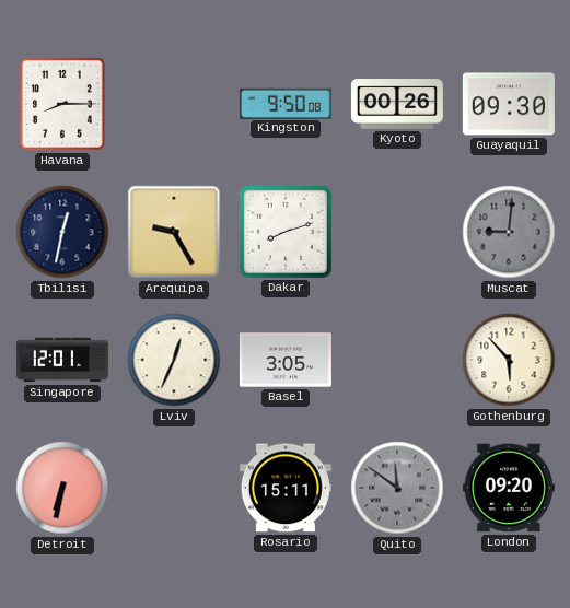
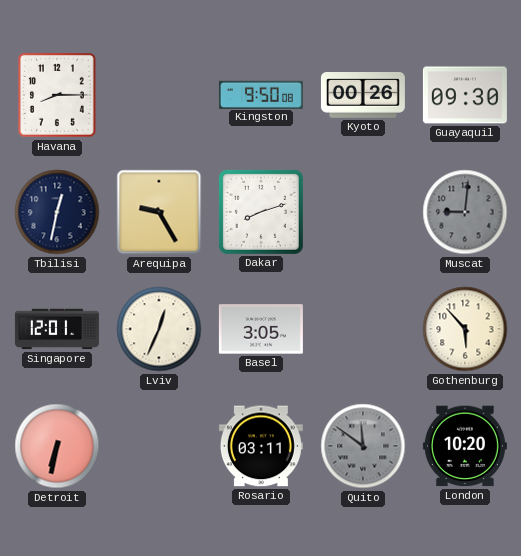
Rosario: 15:11 -> 03:11
London: 09:20 -> 10:20
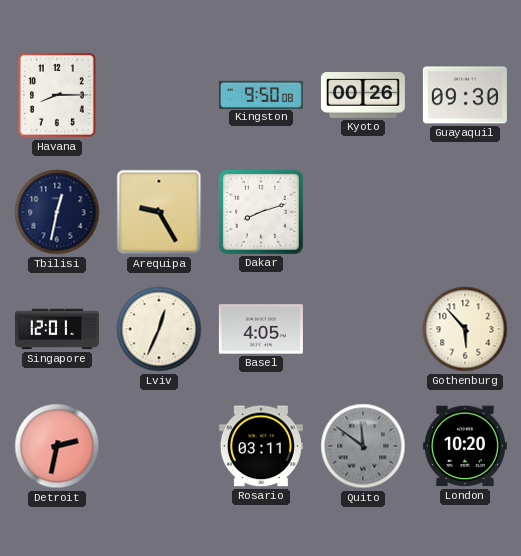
Muscat: 9:01 -> none
Basel: 3:05 -> 4:05
Detroit: 6:32 -> 2:32
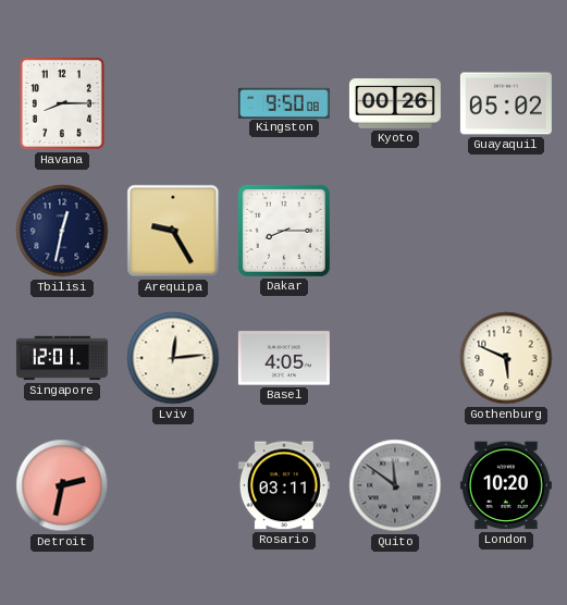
Guayaquil: 09:30 -> 05:02
Dakar: 8:12 -> 8:15
Lviv: 12:34 -> 12:14
Gothenburg: 5:53 -> 5:49
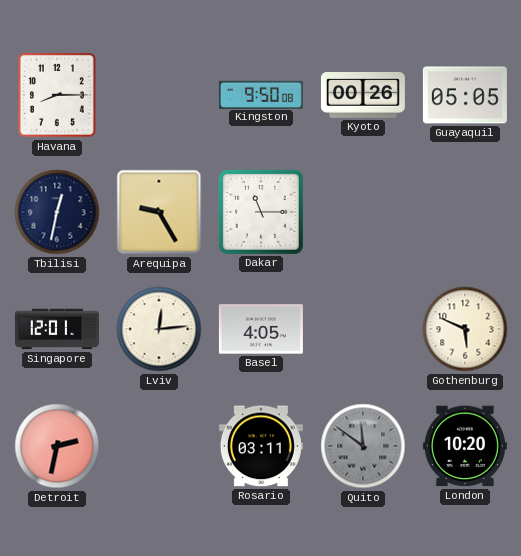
Guayaquil: 05:02 -> 05:05
Dakar: 8:15 -> 11:15
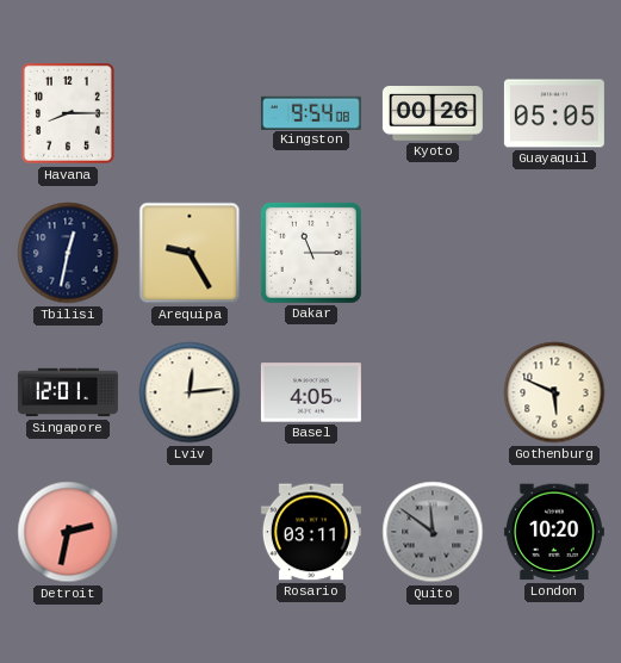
Kingston: 9:50 -> 9:54
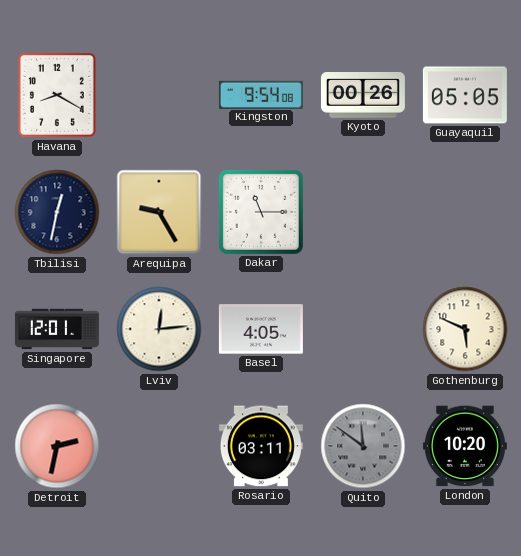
Havana: 8:15 -> 8:20
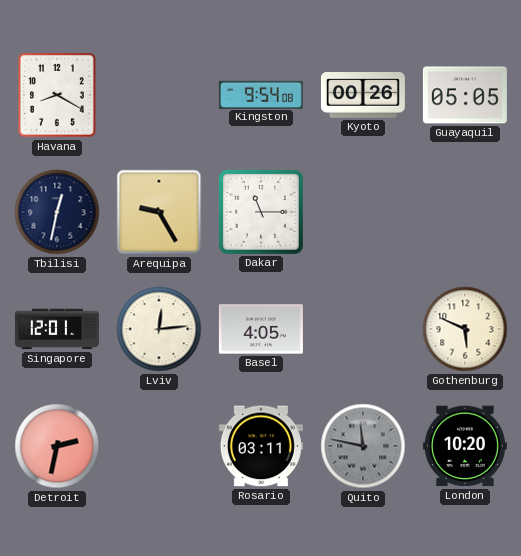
Quito: 11:51 -> 11:47
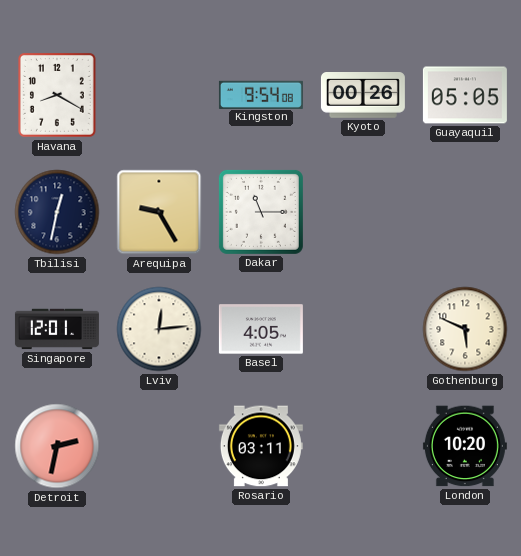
Quito: 11:47 -> none
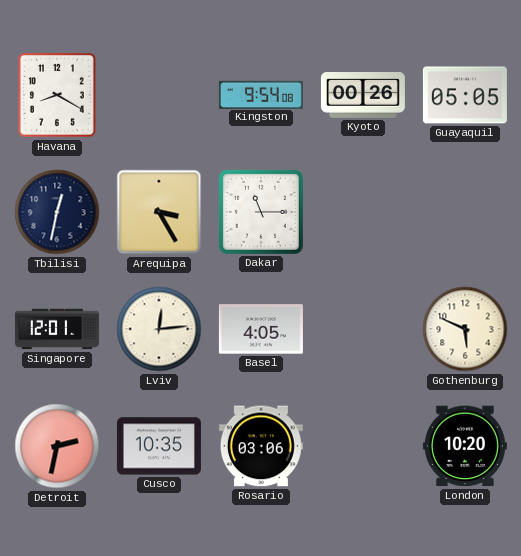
Arequipa: 9:25 -> 3:25
Cusco: none -> 10:35
Rosario: 03:11 -> 03:06
